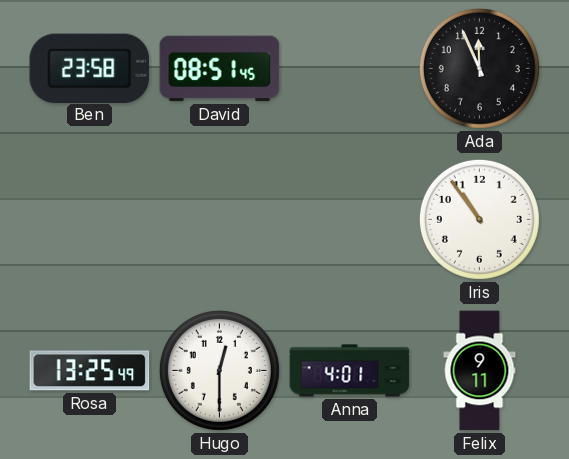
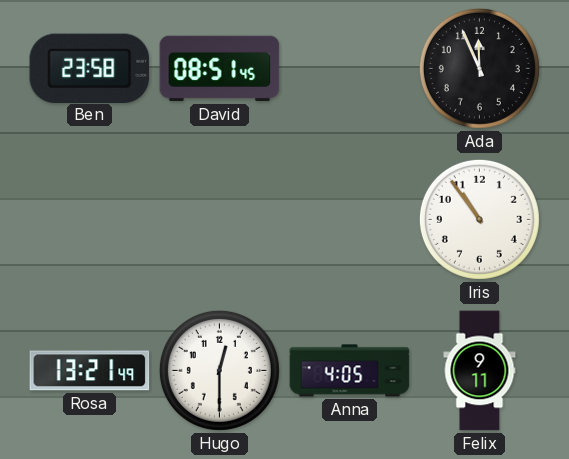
Rosa: 13:25 -> 13:21
Anna: 4:01 -> 4:05
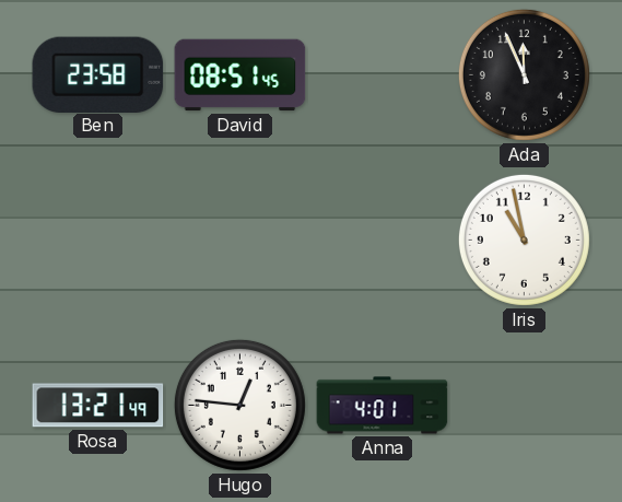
Iris: 10:54 -> 10:58
Hugo: 12:30 -> 12:46
Anna: 4:05 -> 4:01
Felix: 9:11 -> none
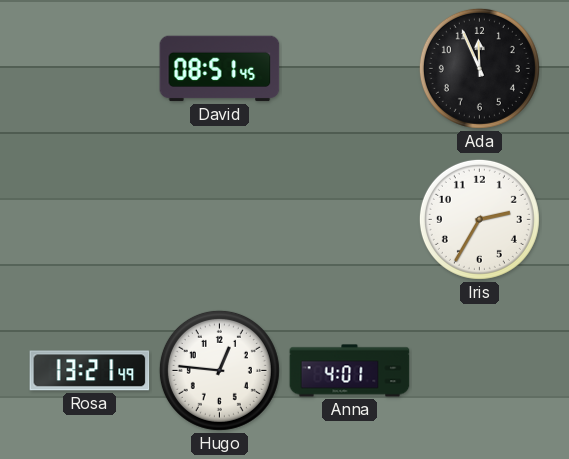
Ben: 23:58 -> none
Iris: 10:58 -> 2:35
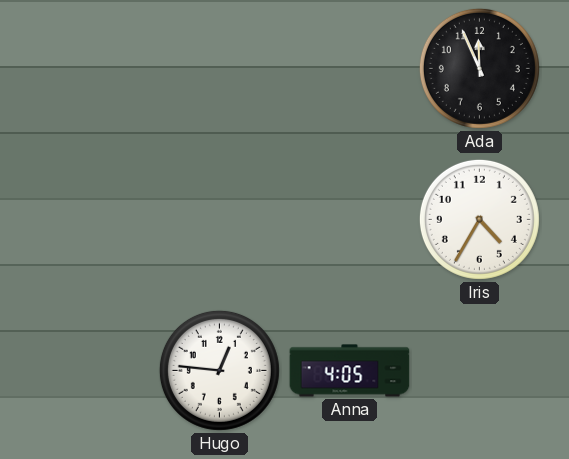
David: 08:51 -> none
Iris: 2:35 -> 4:35
Rosa: 13:21 -> none
Anna: 4:01 -> 4:05
